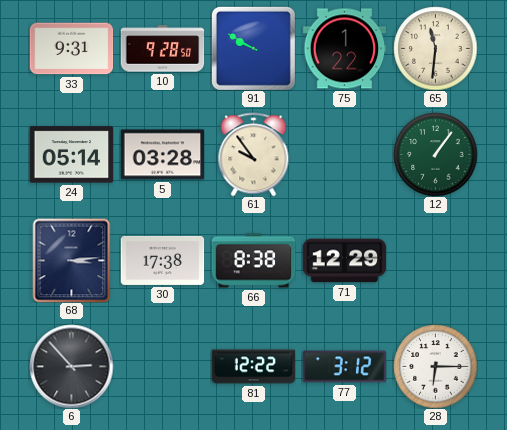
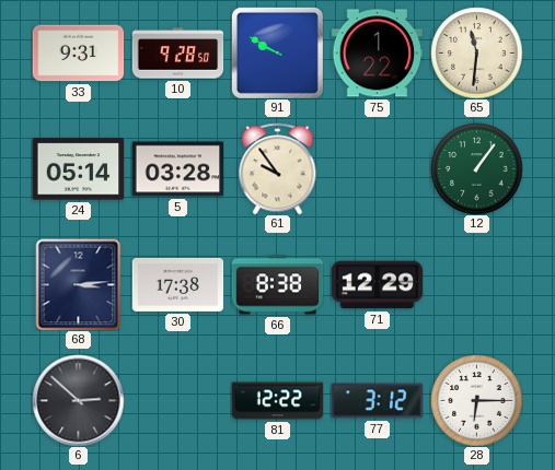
6: 2:53 -> 2:52
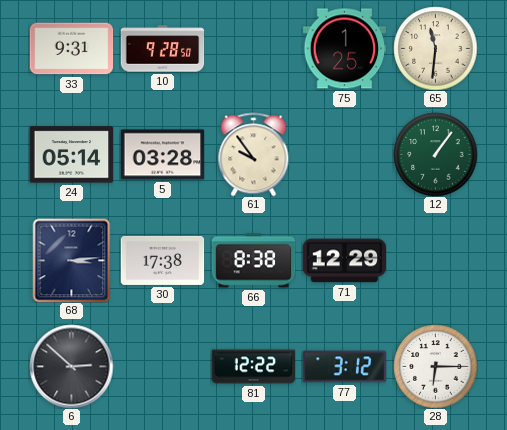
91: 9:50 -> none
75: 1:22 -> 1:25
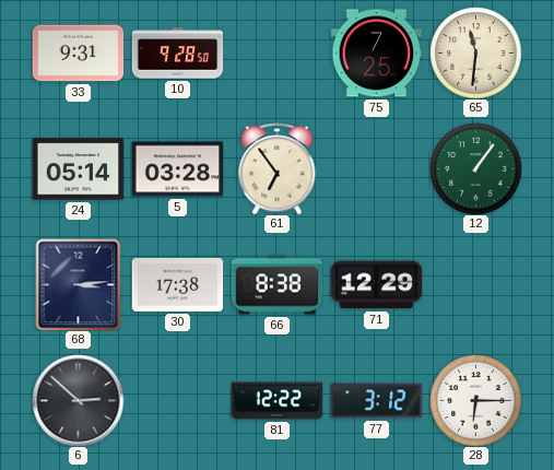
75: 1:25 -> 7:25
61: 9:54 -> 6:54
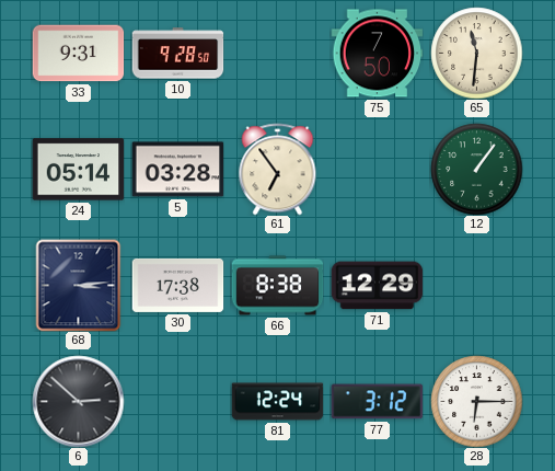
75: 7:25 -> 7:50
81: 12:22 -> 12:24
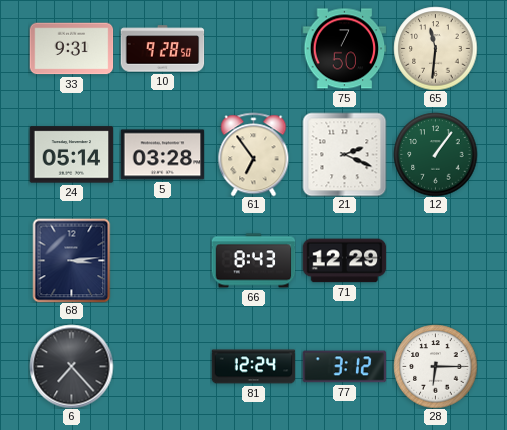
21: none -> 2:19
30: 17:38 -> none
66: 8:38 -> 8:43
6: 2:52 -> 7:23
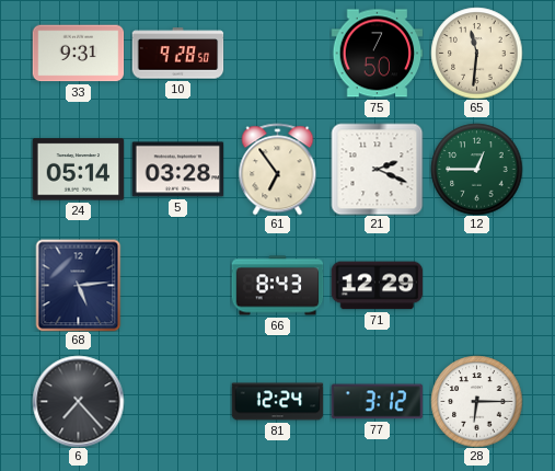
12: 1:06 -> 12:45
68: 3:14 -> 5:14
